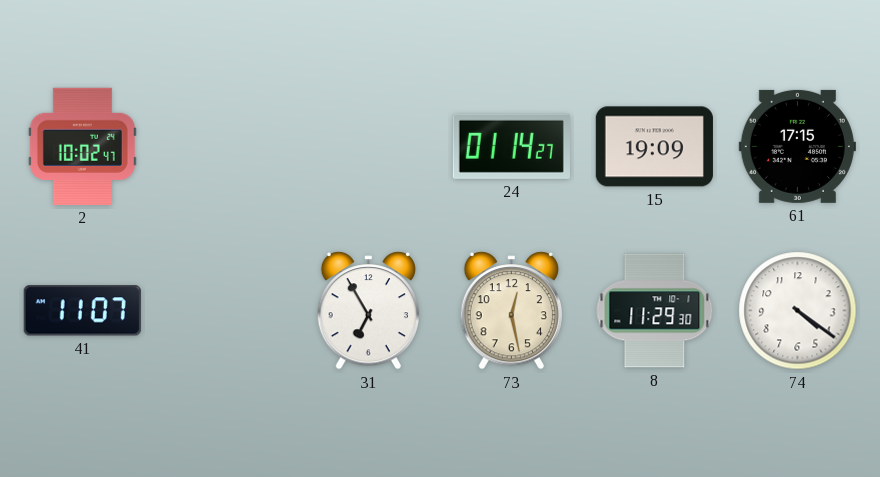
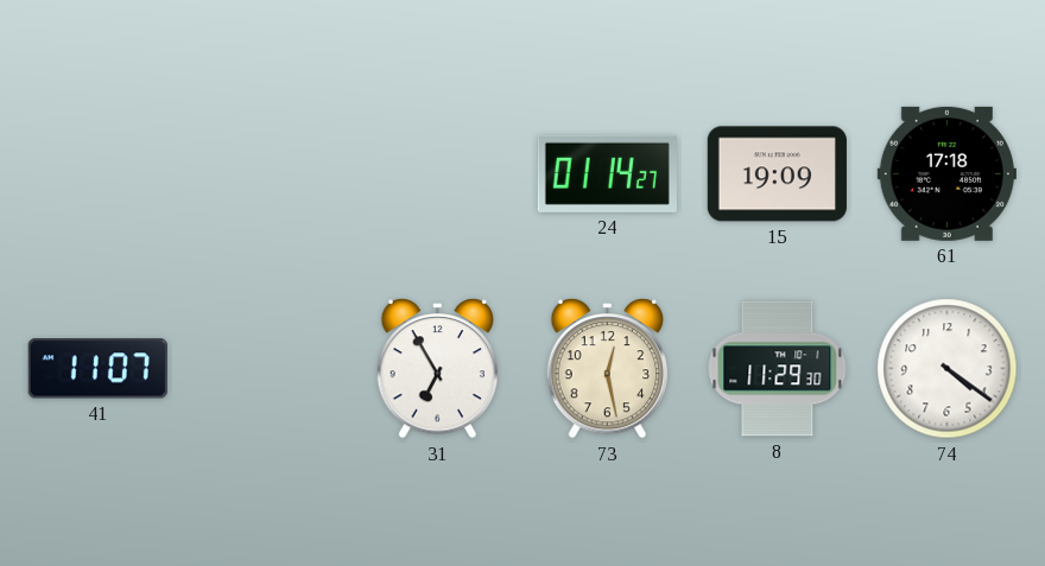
2: 10:02 -> none
61: 17:15 -> 17:18
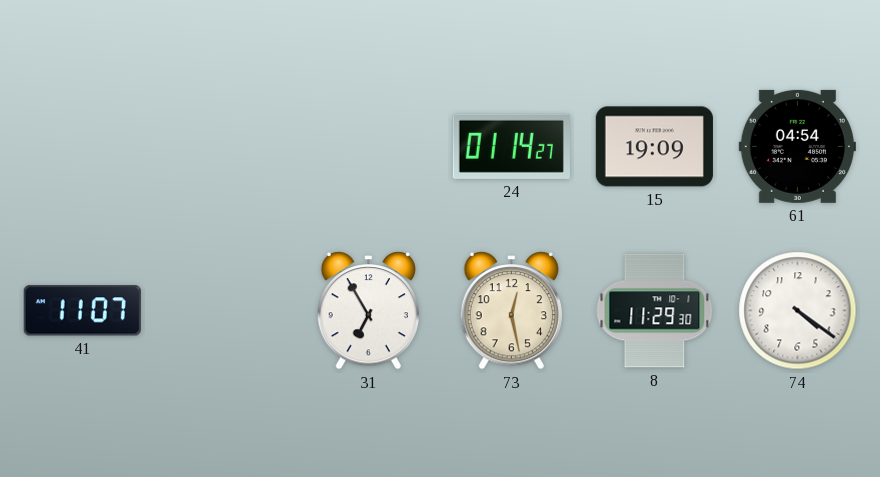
61: 17:18 -> 04:54
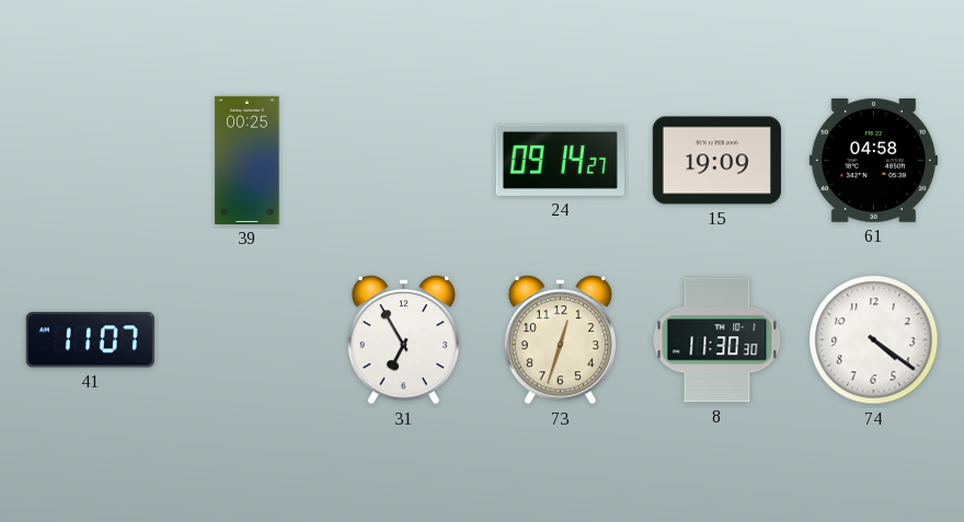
39: none -> 00:25
24: 01:14 -> 09:14
61: 04:54 -> 04:58
73: 12:28 -> 12:33
8: 11:29 -> 11:30
